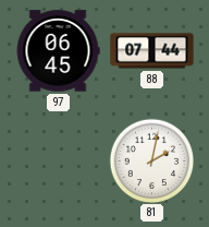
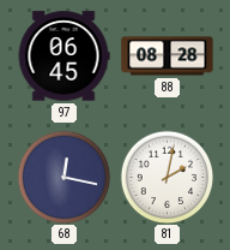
88: 07:44 -> 08:28
68: none -> 12:17
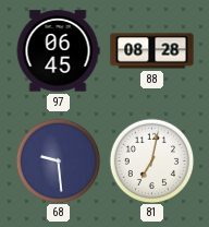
68: 12:17 -> 9:29
81: 2:02 -> 7:02
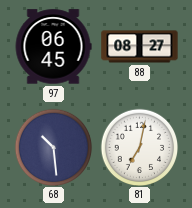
88: 08:28 -> 08:27
68: 9:29 -> 10:29
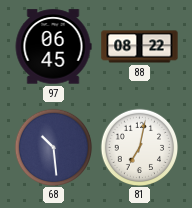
88: 08:27 -> 08:22
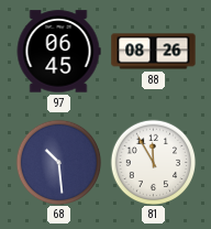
88: 08:22 -> 08:26
81: 7:02 -> 11:55
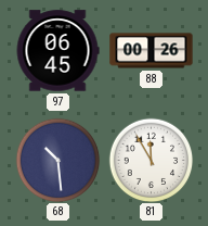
88: 08:26 -> 00:26
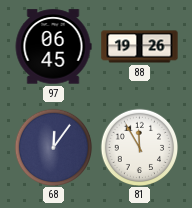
88: 00:26 -> 19:26
68: 10:29 -> 12:06
